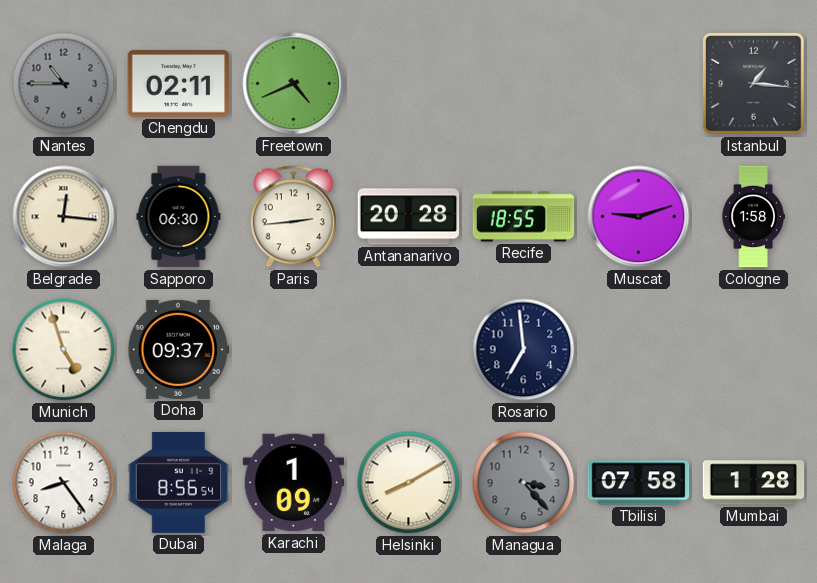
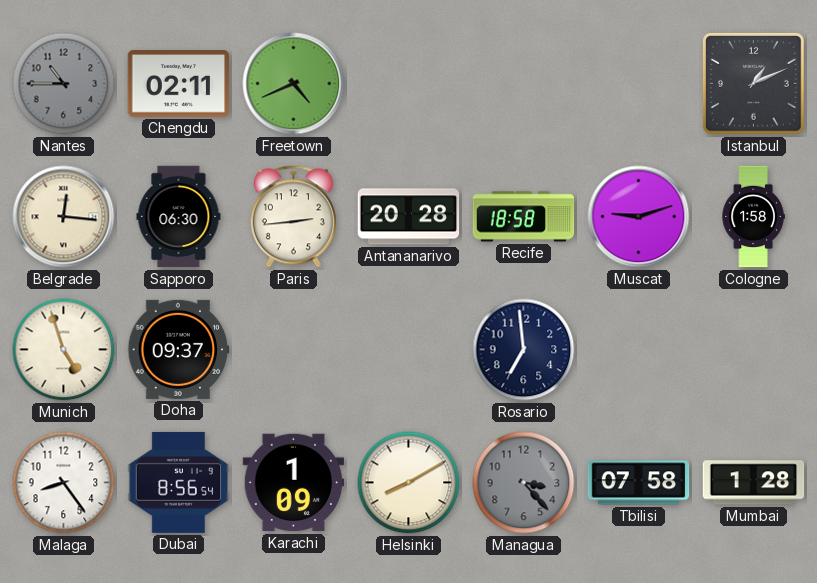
Istanbul: 1:16 -> 1:11
Recife: 18:55 -> 18:58
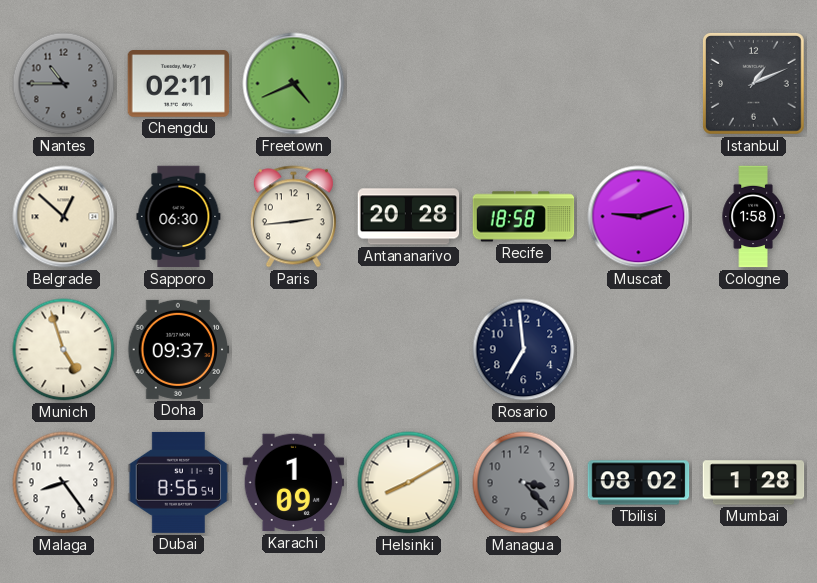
Belgrade: 12:16 -> 12:52
Tbilisi: 07:58 -> 08:02
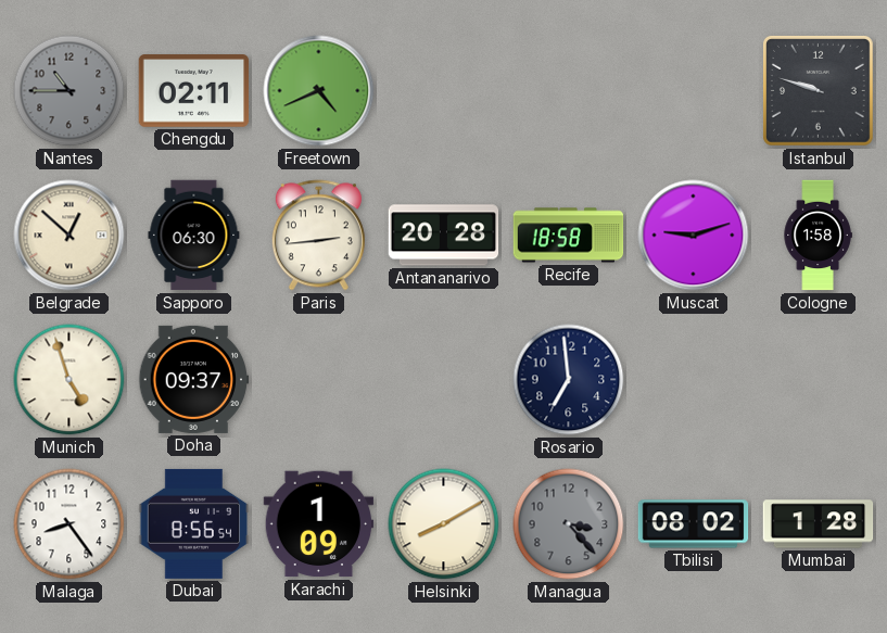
Istanbul: 1:11 -> 9:48
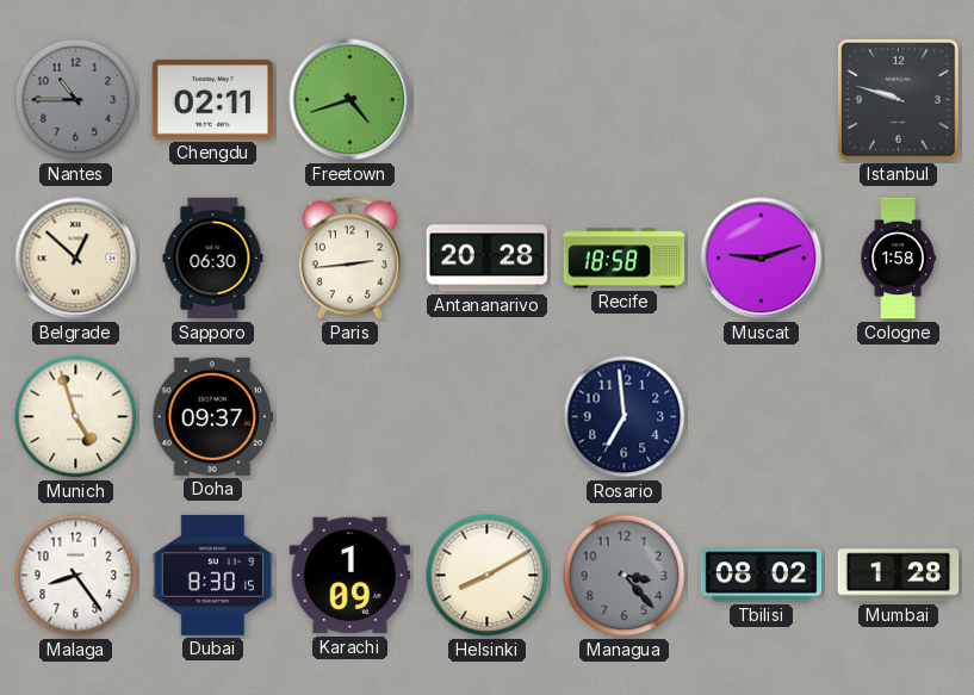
Freetown: 4:41 -> 4:42
Dubai: 8:56 -> 8:30
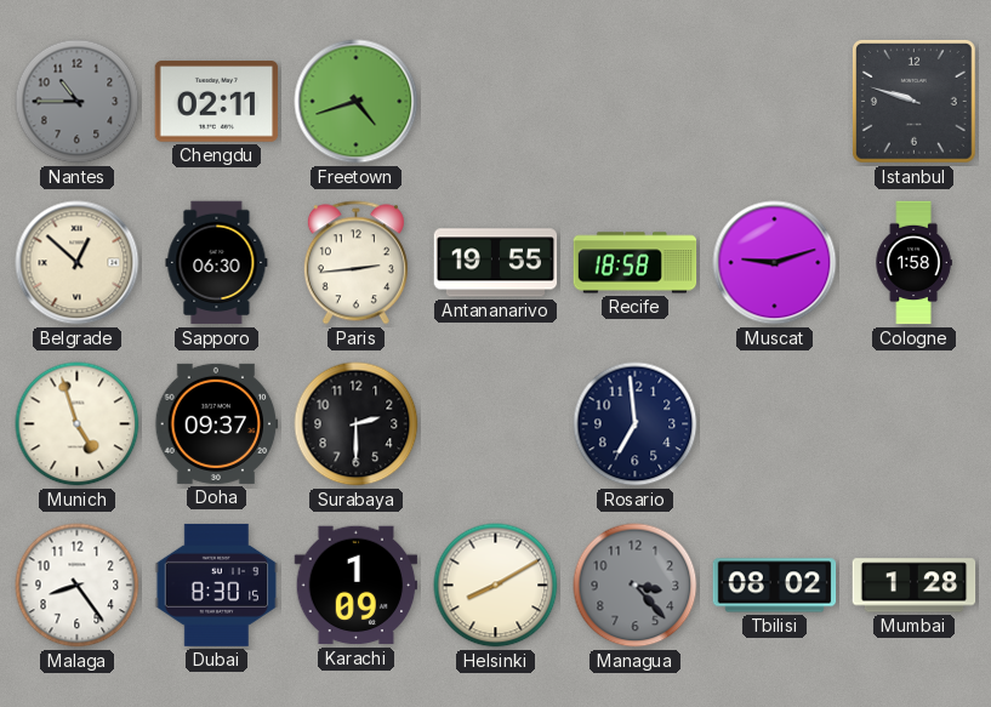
Antananarivo: 20:28 -> 19:55
Surabaya: none -> 2:30
